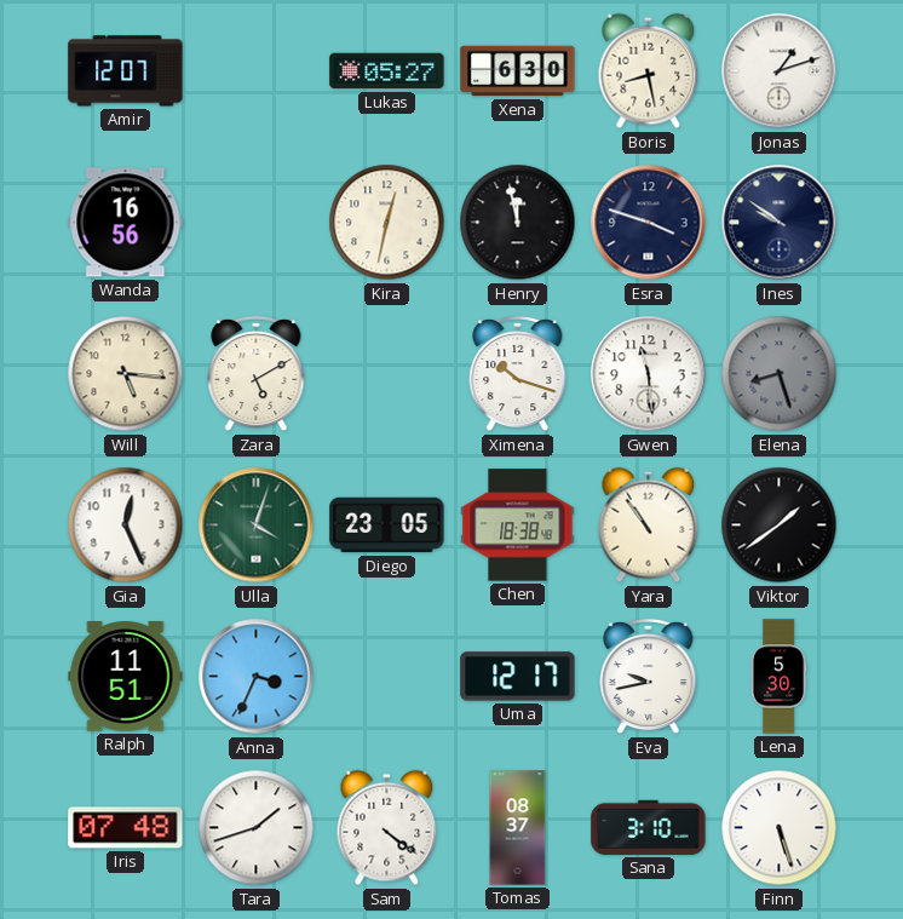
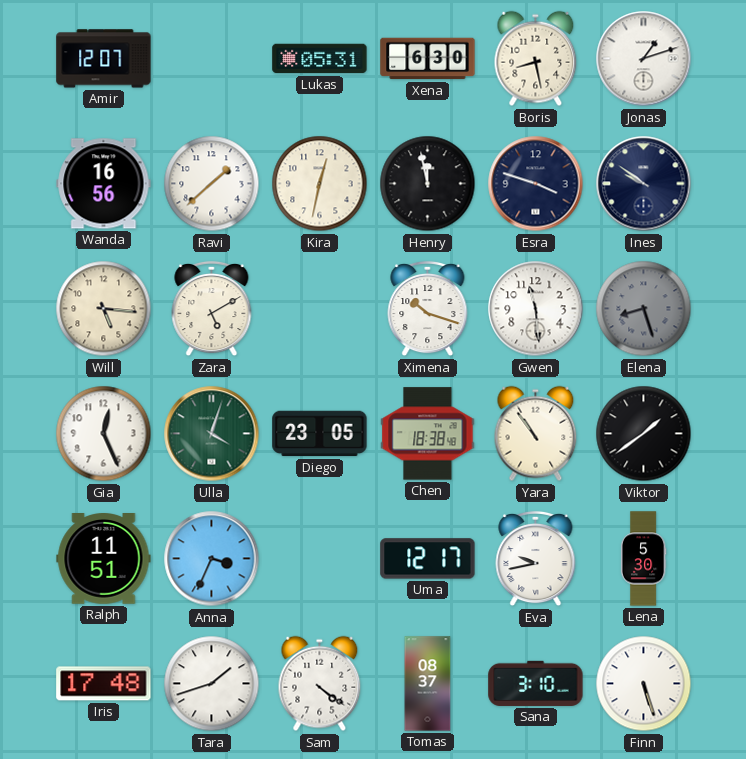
Lukas: 05:27 -> 05:31
Ravi: none -> 1:38
Iris: 07:48 -> 17:48
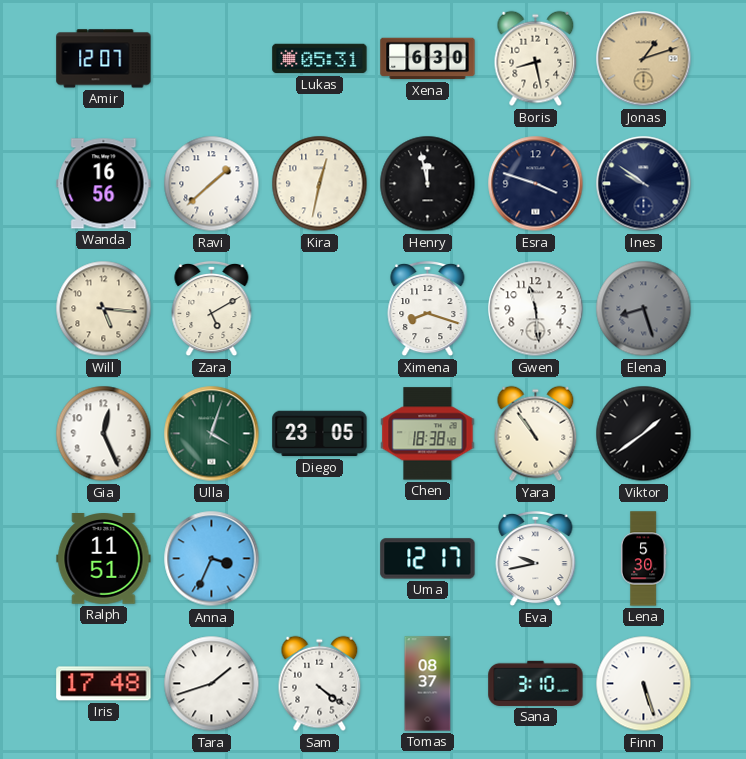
Jonas dial: white -> champagne
Ximena: 10:18 -> 8:18
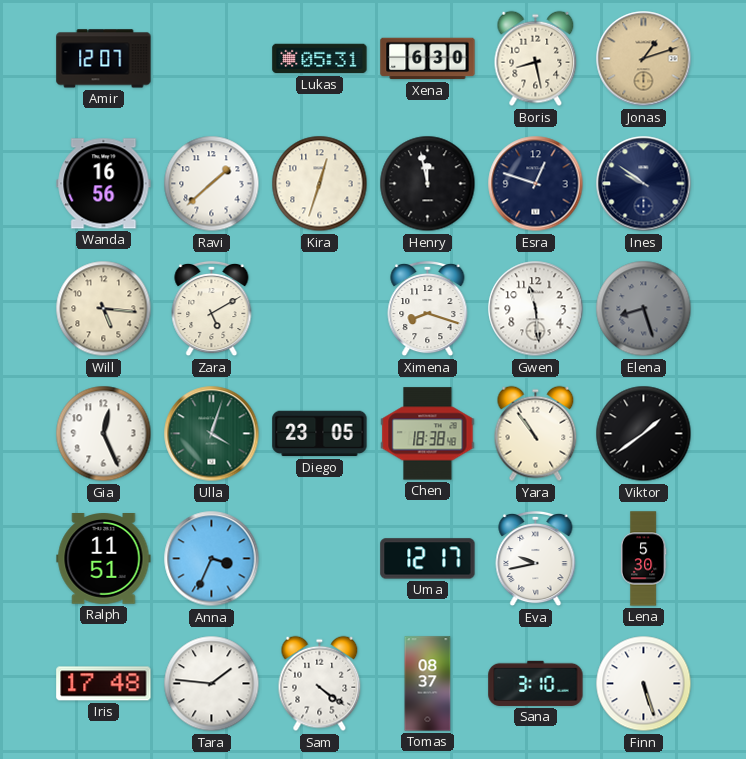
Kira: 12:32 -> 12:33
Esra: 3:48 -> 12:48
Tara: 1:42 -> 1:46
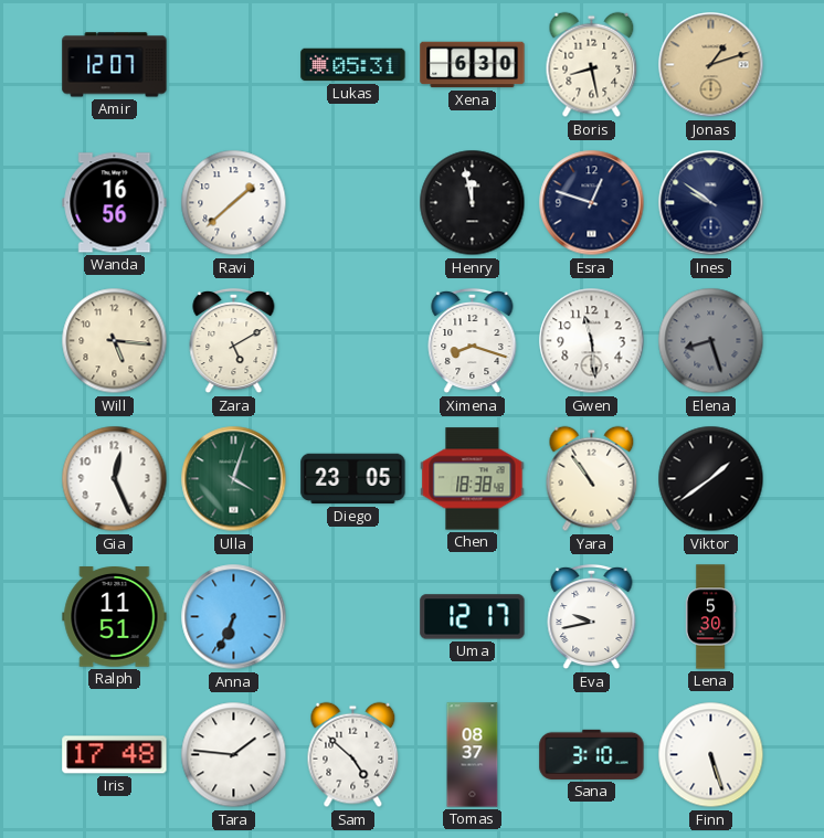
Kira: 12:33 -> none
Anna: 3:34 -> 6:34
Sam: 4:21 -> 4:52
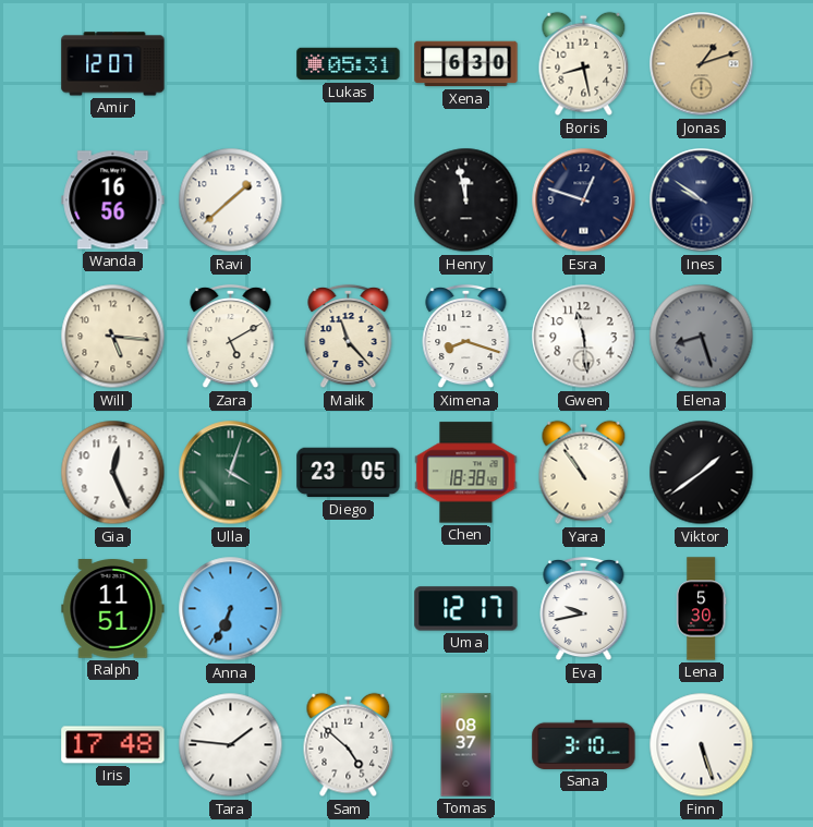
Malik: none -> 11:23
